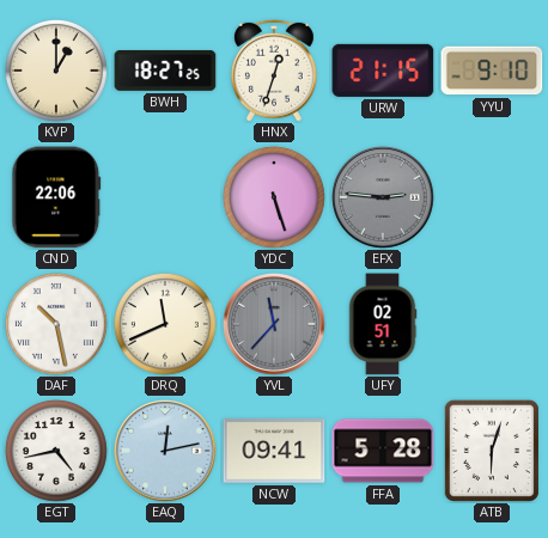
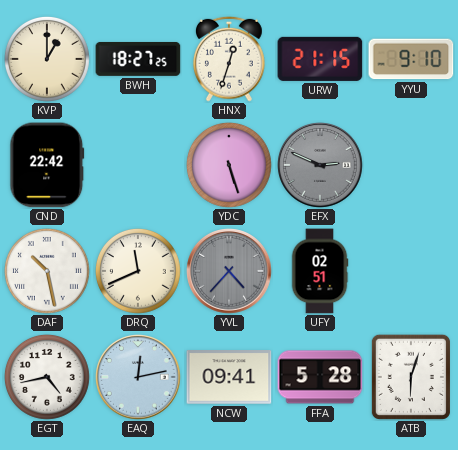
CND: 22:06 -> 22:42
EFX: 2:46 -> 2:49
YVL: 11:37 -> 4:37
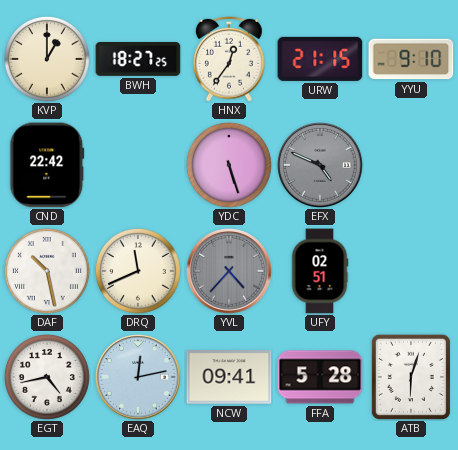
HNX: 12:33 -> 12:36
EFX: 2:49 -> 4:49
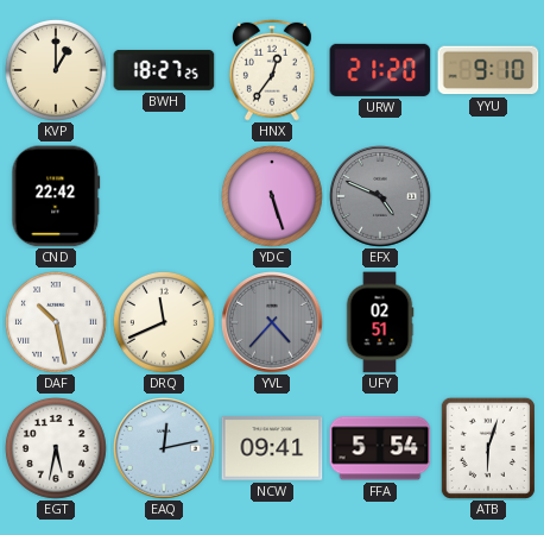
URW: 21:15 -> 21:20
EGT: 4:43 -> 5:32
FFA: 5:28 -> 5:54
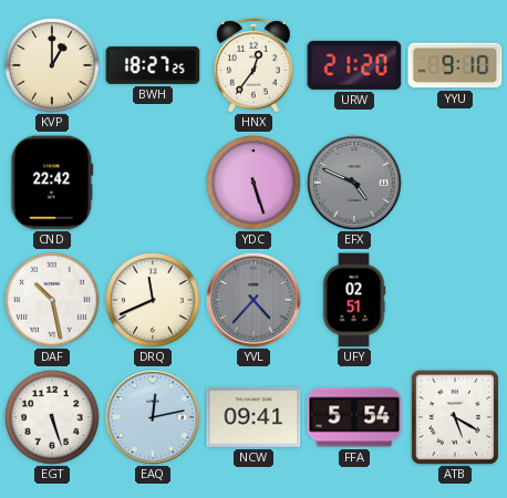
EGT: 5:32 -> 5:27
ATB: 6:03 -> 5:20
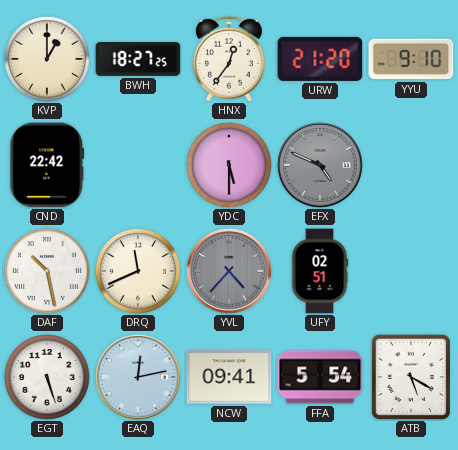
YDC: 5:27 -> 5:30
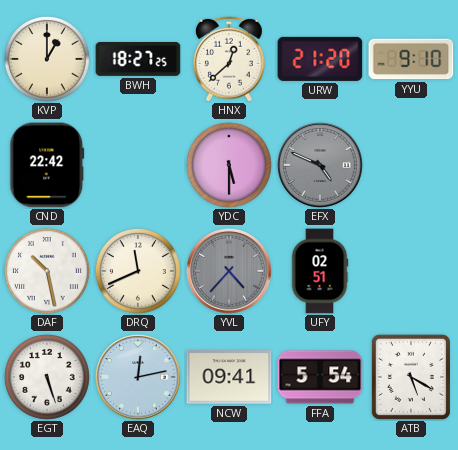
HNX: 12:36 -> 12:38
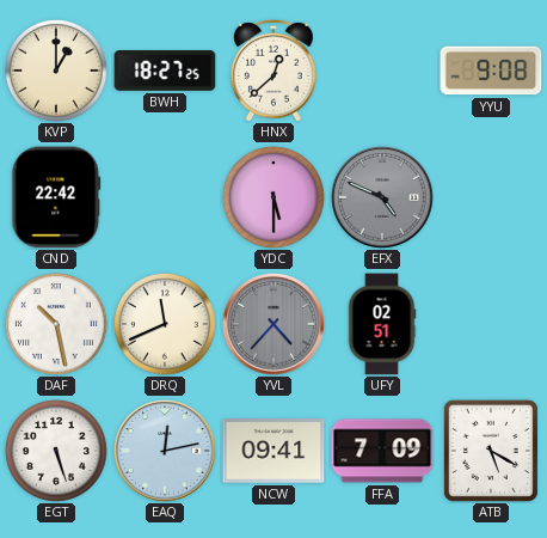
URW: 21:20 -> none
YYU: 9:10 -> 9:08
FFA: 5:54 -> 7:09
